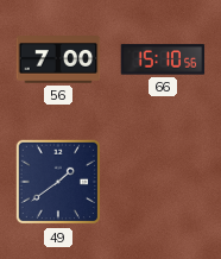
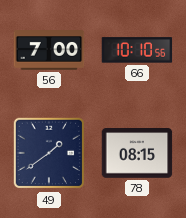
66: 15:10 -> 10:10
78: none -> 08:15
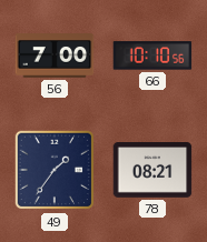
49: 1:39 -> 1:36
78: 08:15 -> 08:21
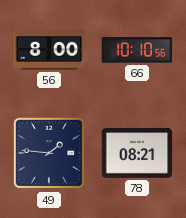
56: 7:00 -> 8:00
49: 1:36 -> 1:46
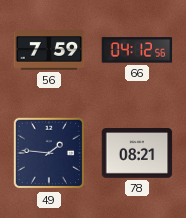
56: 8:00 -> 7:59
66: 10:10 -> 04:12
